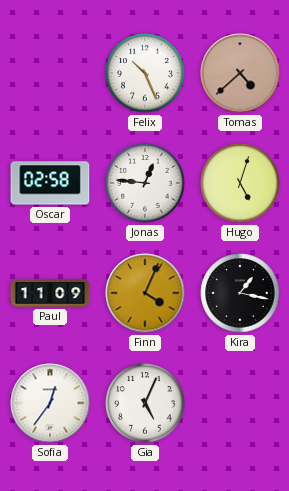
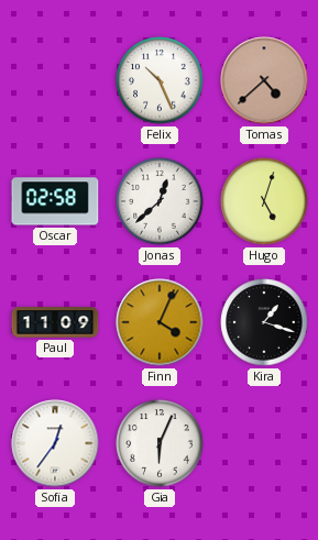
Jonas: 12:46 -> 12:38
Kira: 1:17 -> 1:18
Gia: 5:04 -> 6:04
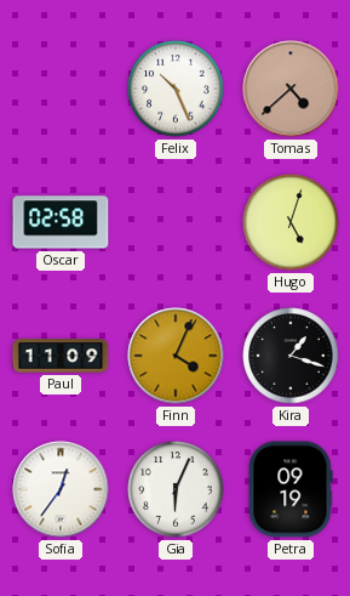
Jonas: 12:38 -> none
Petra: none -> 09:19
